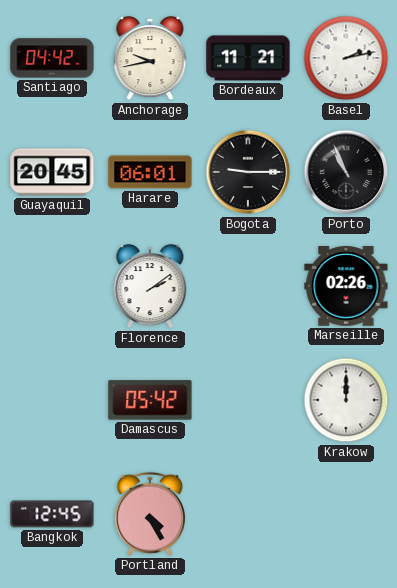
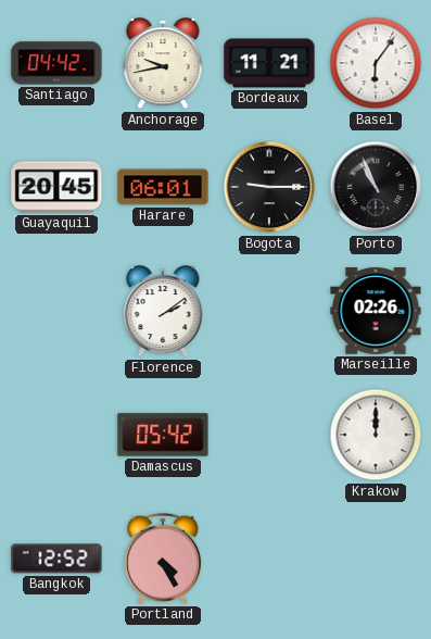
Basel: 2:13 -> 6:06
Bangkok: 12:45 -> 12:52
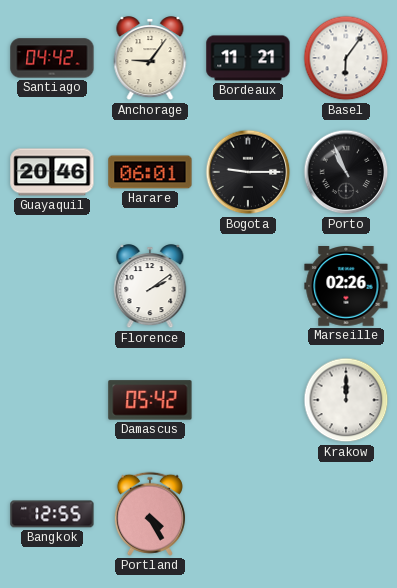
Anchorage: 9:43 -> 9:06
Guayaquil: 20:45 -> 20:46
Bangkok: 12:52 -> 12:55
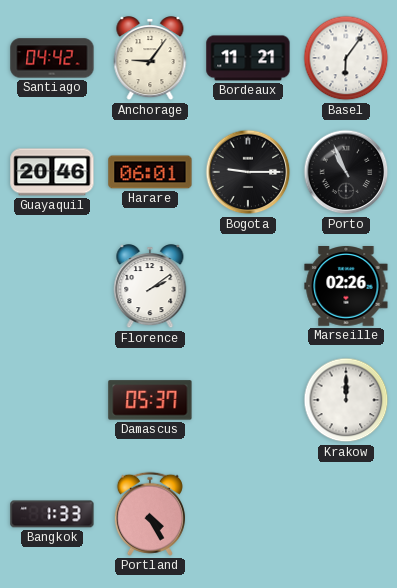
Damascus: 05:42 -> 05:37
Bangkok: 12:55 -> 1:33
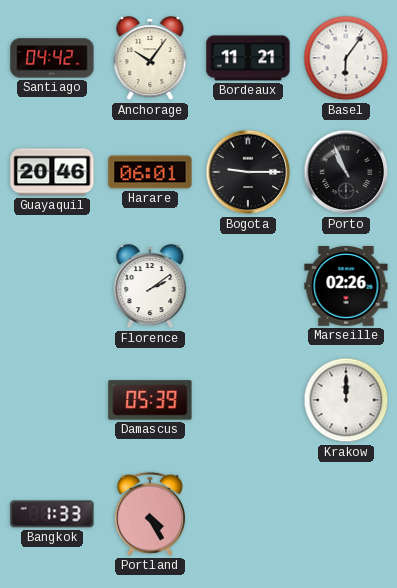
Anchorage: 9:06 -> 10:06
Damascus: 05:37 -> 05:39
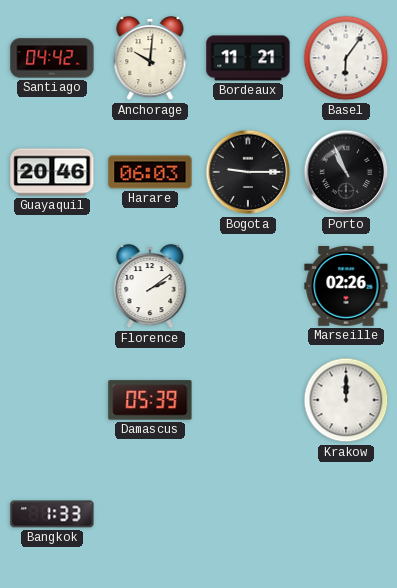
Anchorage: 10:06 -> 10:01
Harare: 06:01 -> 06:03
Portland: 4:25 -> none
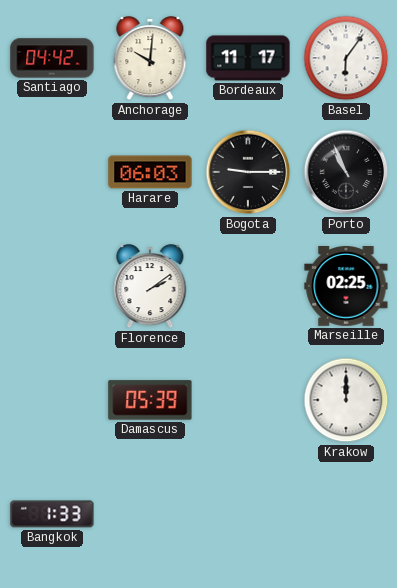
Bordeaux: 11:21 -> 11:17
Guayaquil: 20:46 -> none
Marseille: 02:26 -> 02:25
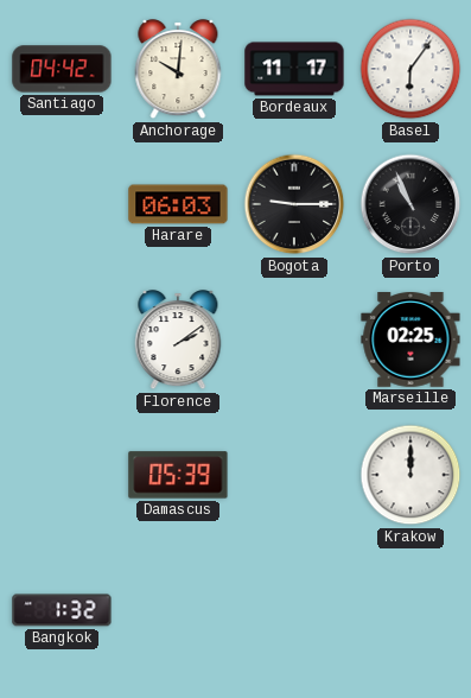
Bangkok: 1:33 -> 1:32
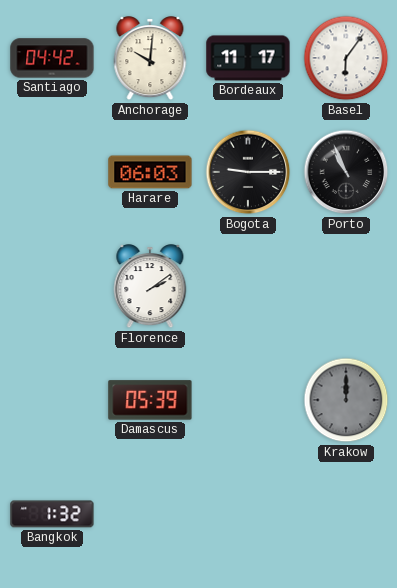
Marseille: 02:25 -> none
Krakow dial: white -> grey
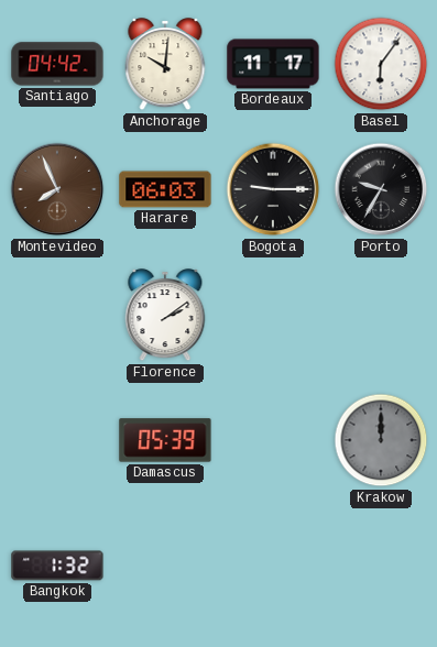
Montevideo: none -> 7:56
Porto: 10:56 -> 9:35
